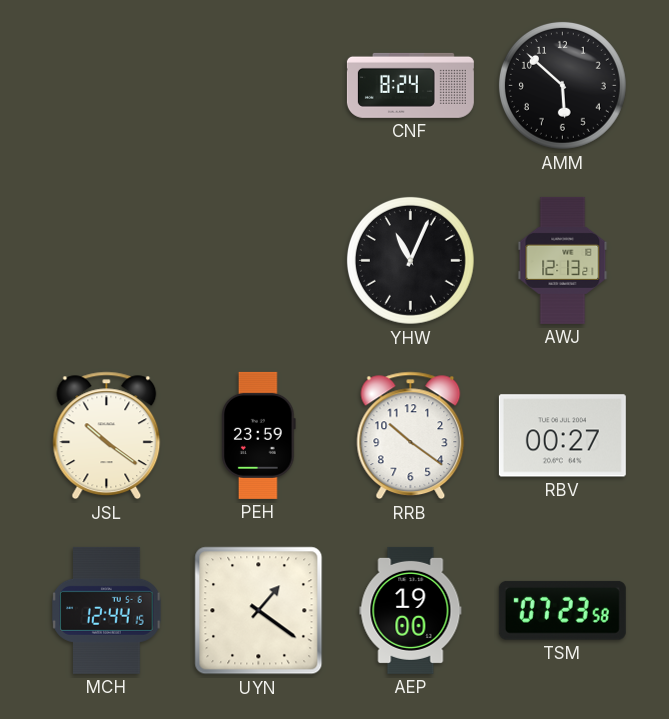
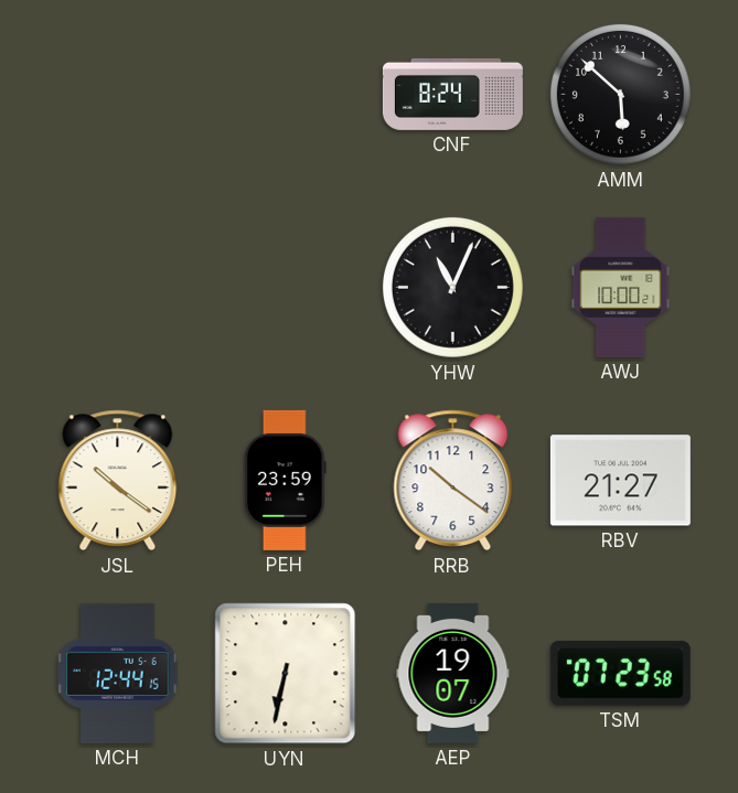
AWJ: 12:13 -> 10:00
RBV: 00:27 -> 21:27
UYN: 1:21 -> 6:32
AEP: 19:00 -> 19:07
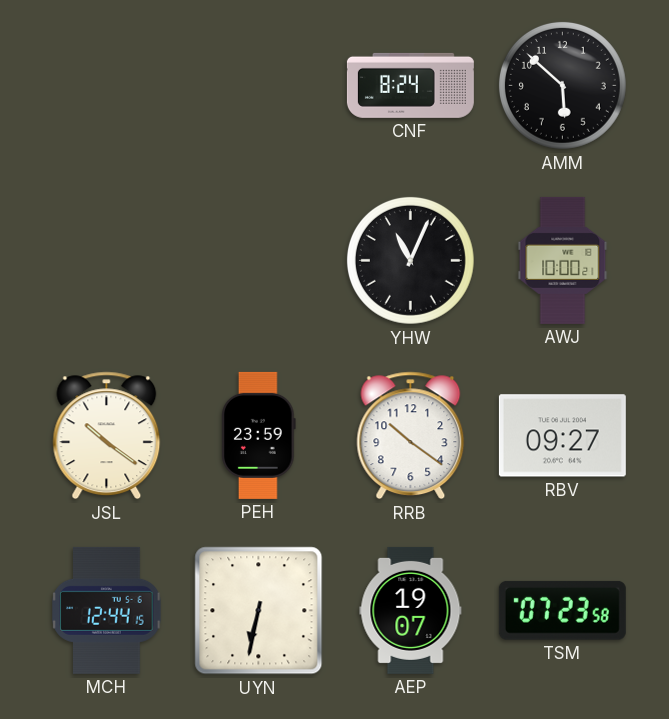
RBV: 21:27 -> 09:27
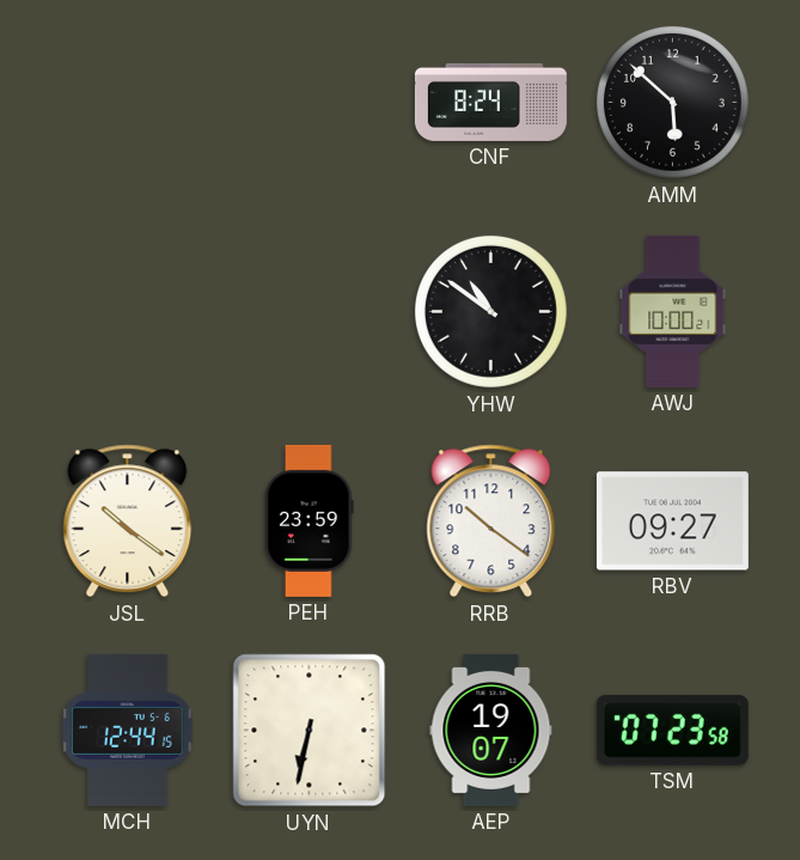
YHW: 11:04 -> 10:51
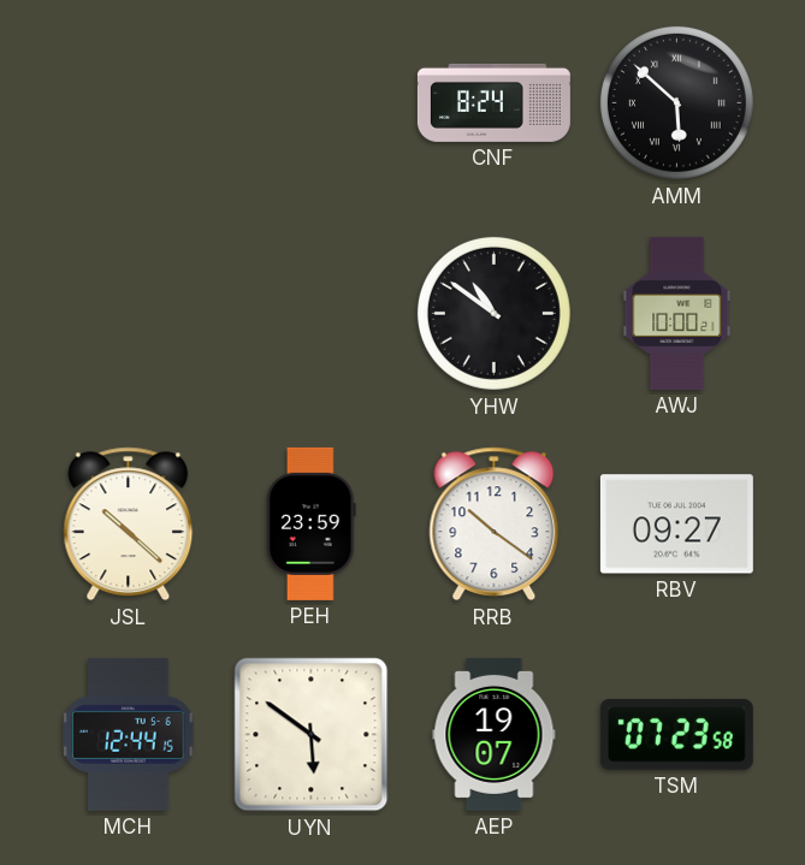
AMM numerals: Arabic -> Roman
JSL: 10:21 -> 10:22
UYN: 6:32 -> 5:51
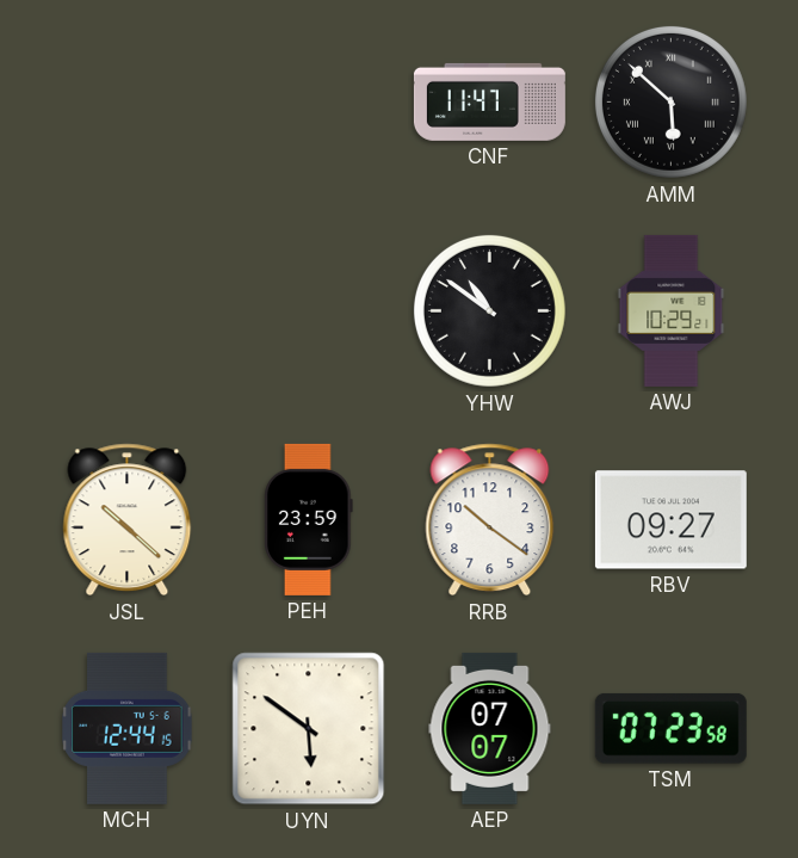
CNF: 8:24 -> 11:47
AWJ: 10:00 -> 10:29
AEP: 19:07 -> 07:07
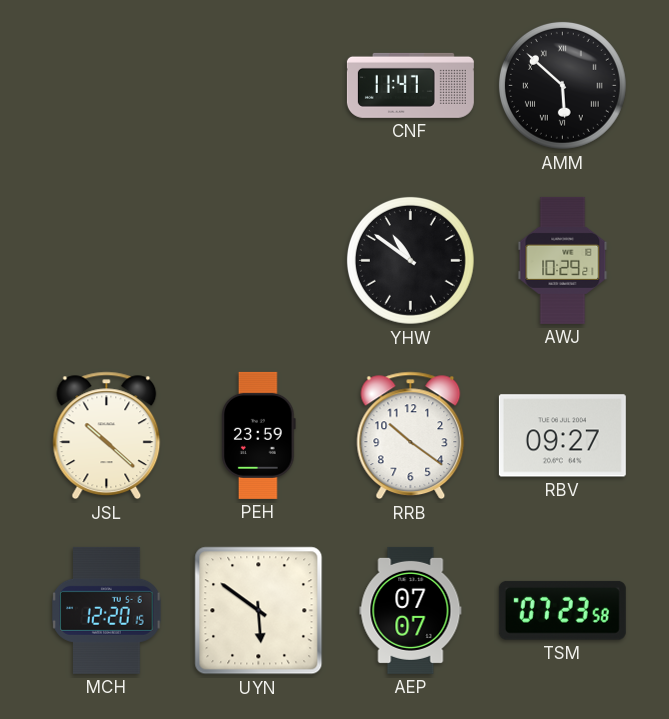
MCH: 12:44 -> 12:20
